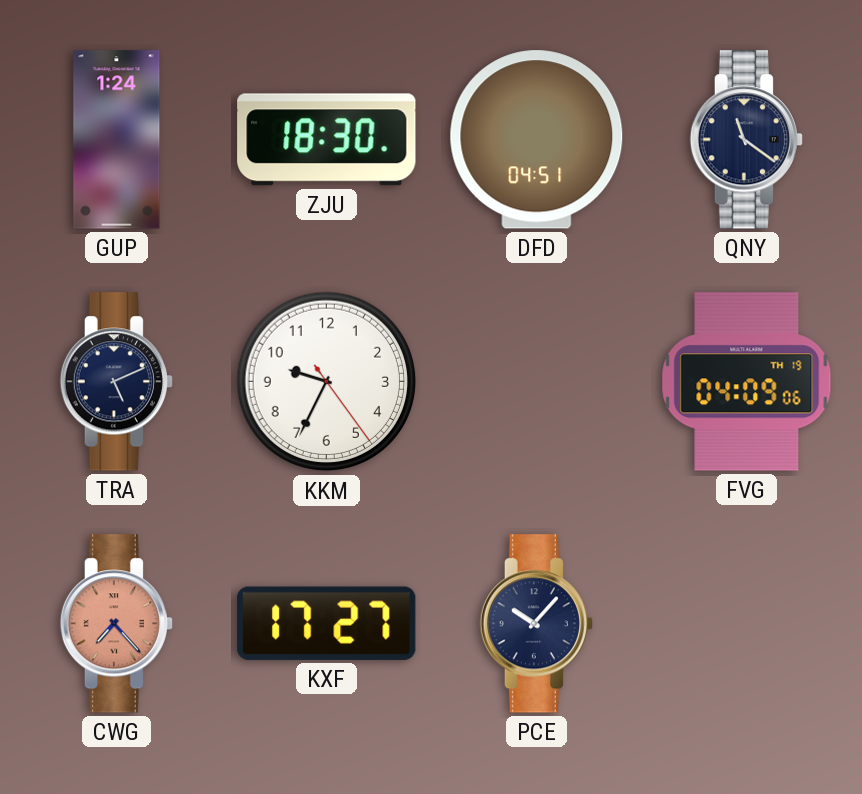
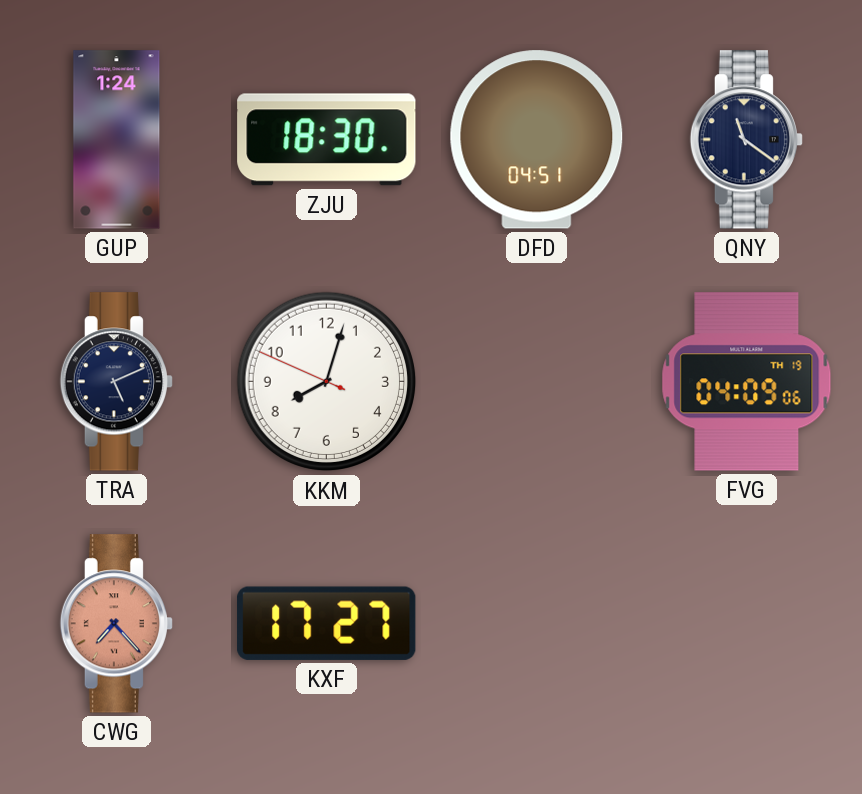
KKM: 9:34 -> 8:02
PCE: 10:07 -> none
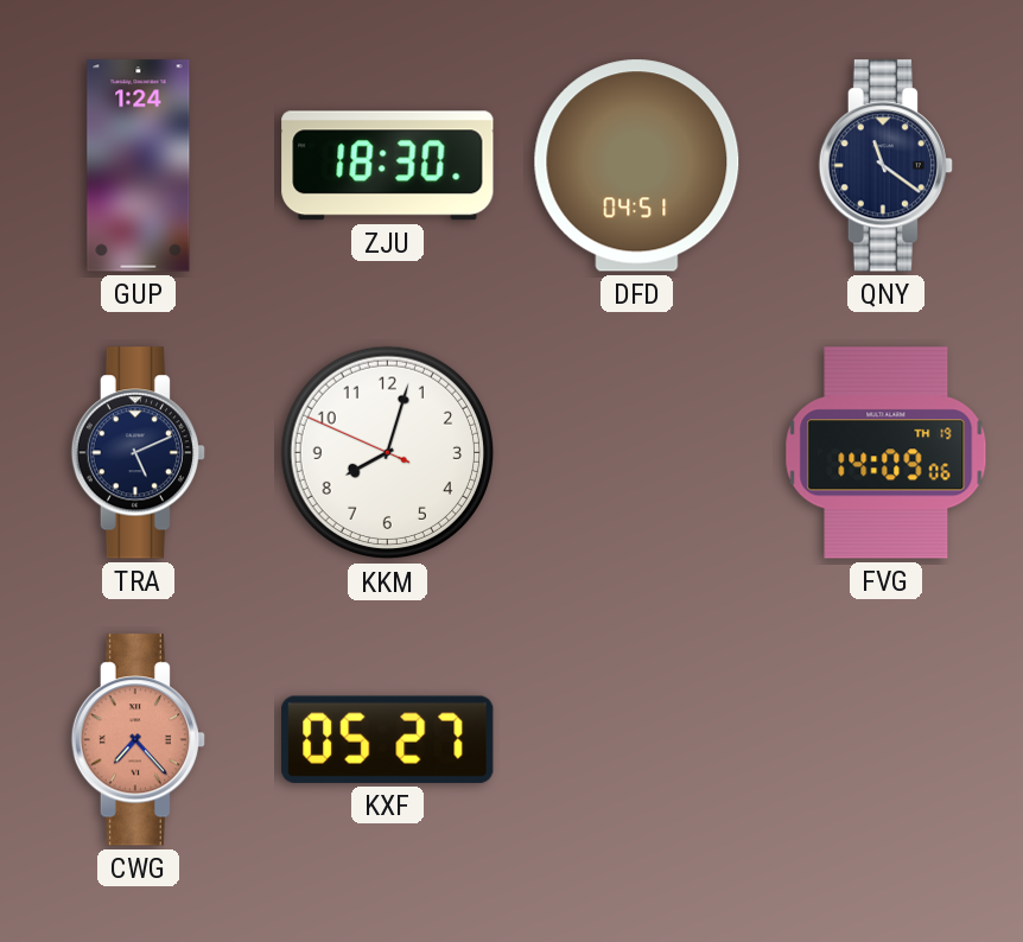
FVG: 04:09 -> 14:09
KXF: 17:27 -> 05:27
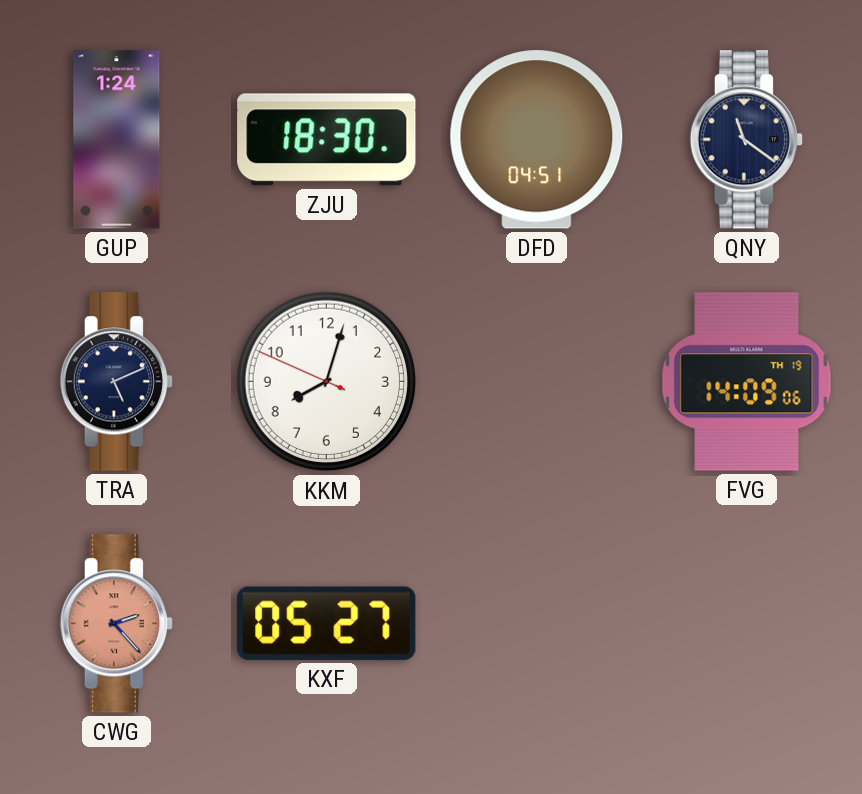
CWG: 7:23 -> 2:23
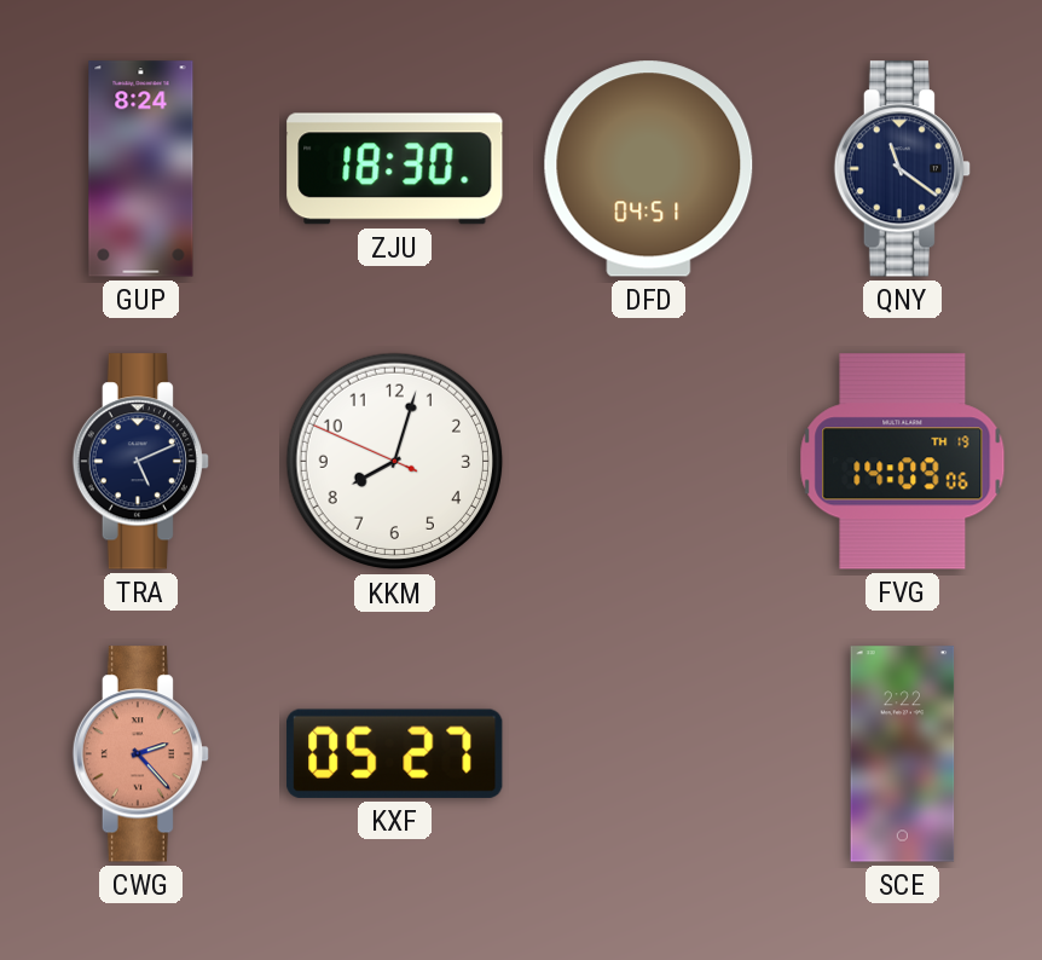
GUP: 1:24 -> 8:24
SCE: none -> 2:22
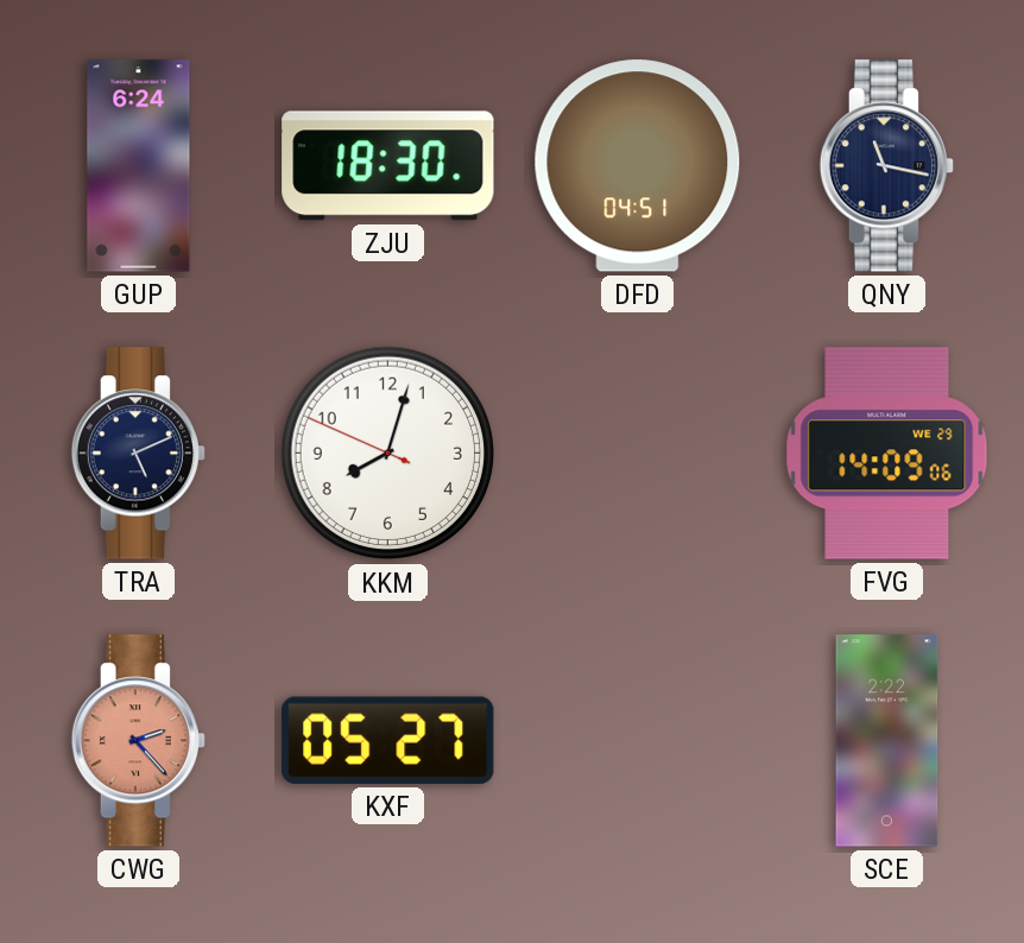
GUP: 8:24 -> 6:24
QNY: 11:21 -> 11:17
FVG date: TH 19 -> WE 29
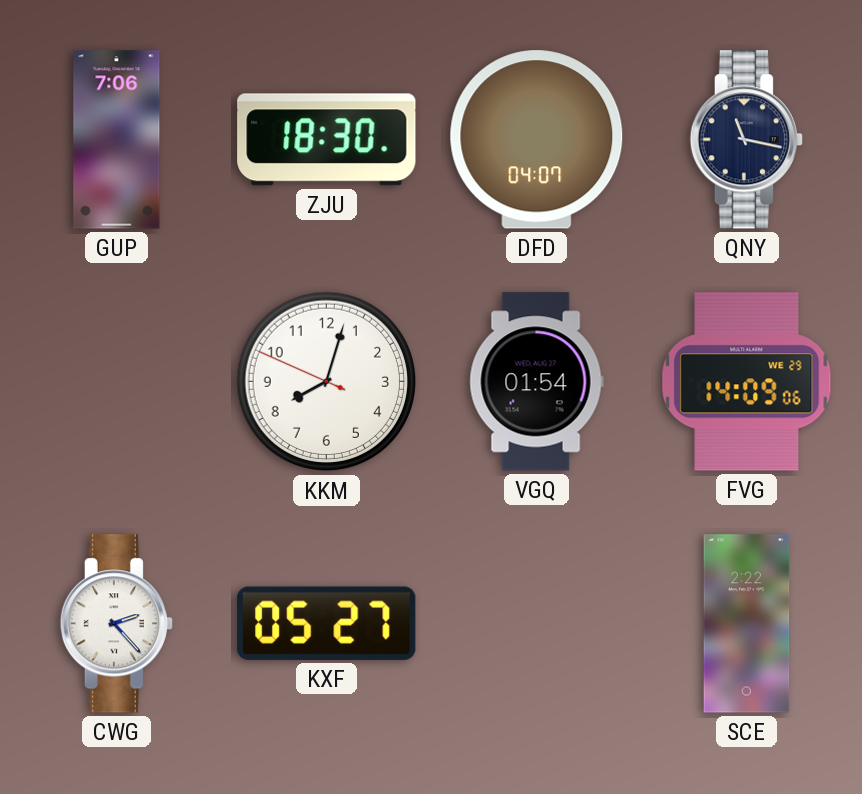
GUP: 6:24 -> 7:06
DFD: 04:51 -> 04:07
TRA: 5:11 -> none
VGQ: none -> 01:54
CWG dial: salmon -> white
